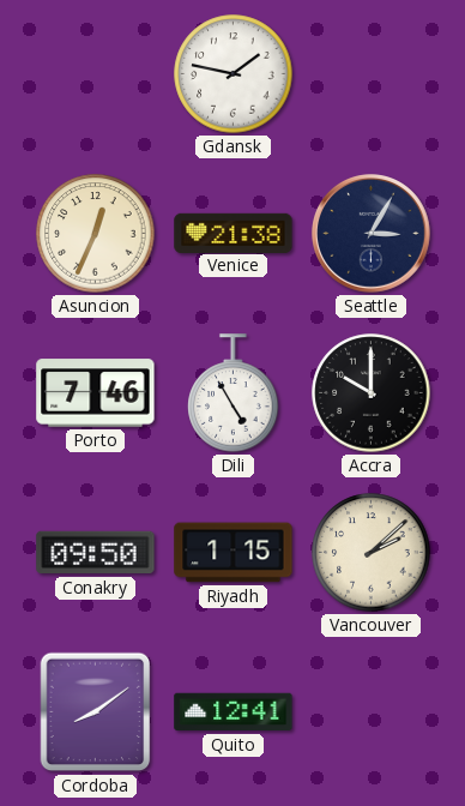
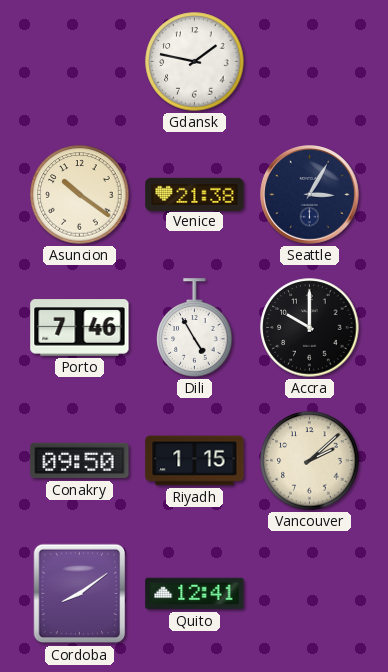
Asuncion: 12:34 -> 10:21
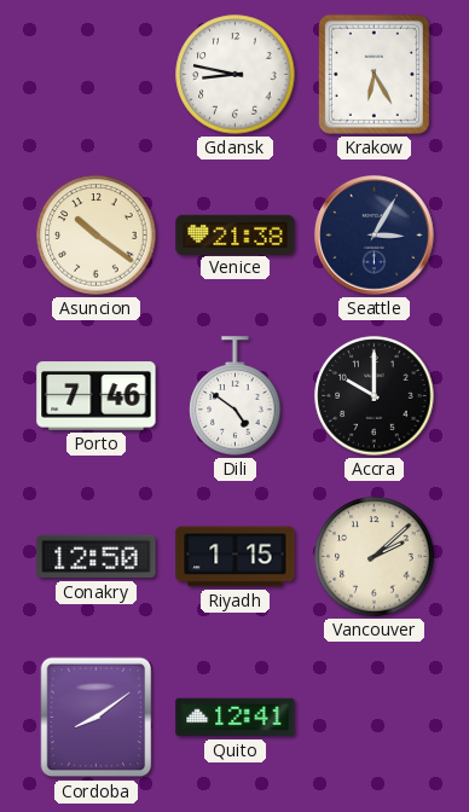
Gdansk: 1:47 -> 8:47
Krakow: none -> 6:25
Dili: 4:55 -> 4:51
Conakry: 09:50 -> 12:50
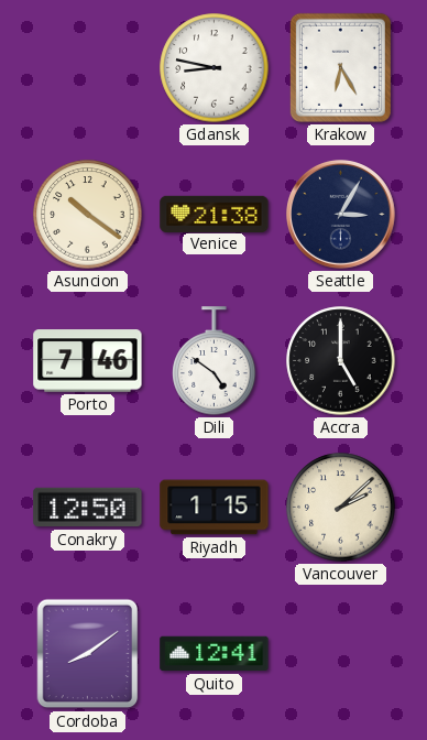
Accra: 10:00 -> 5:00
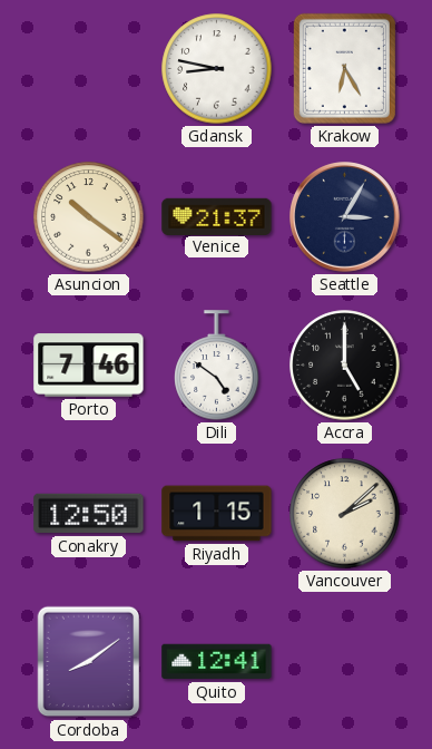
Venice: 21:38 -> 21:37
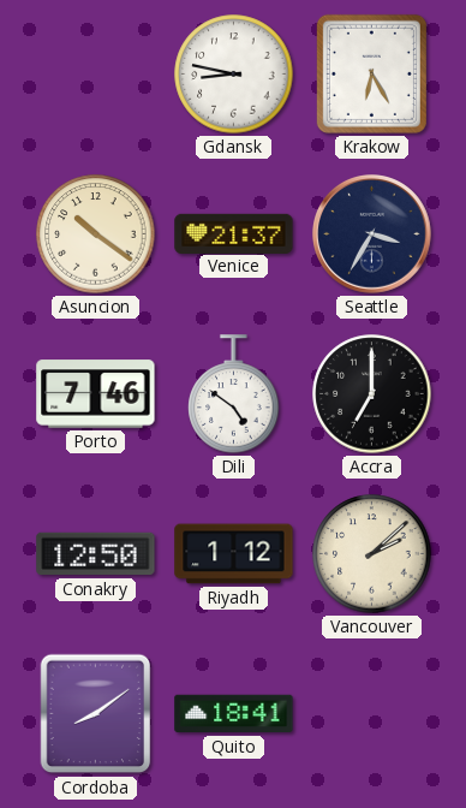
Seattle: 3:05 -> 3:35
Accra: 5:00 -> 7:00
Riyadh: 1:15 -> 1:12
Quito: 12:41 -> 18:41
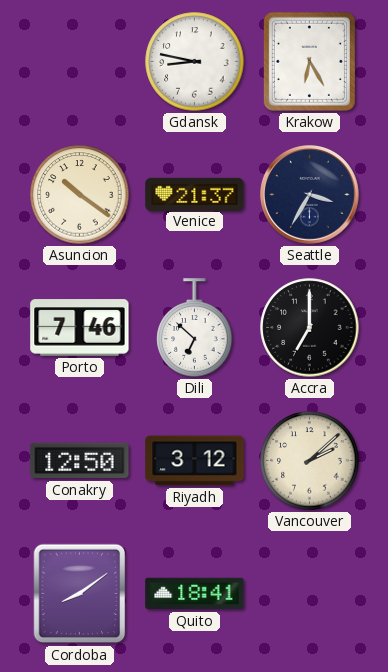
Dili: 4:51 -> 6:52
Riyadh: 1:12 -> 3:12
